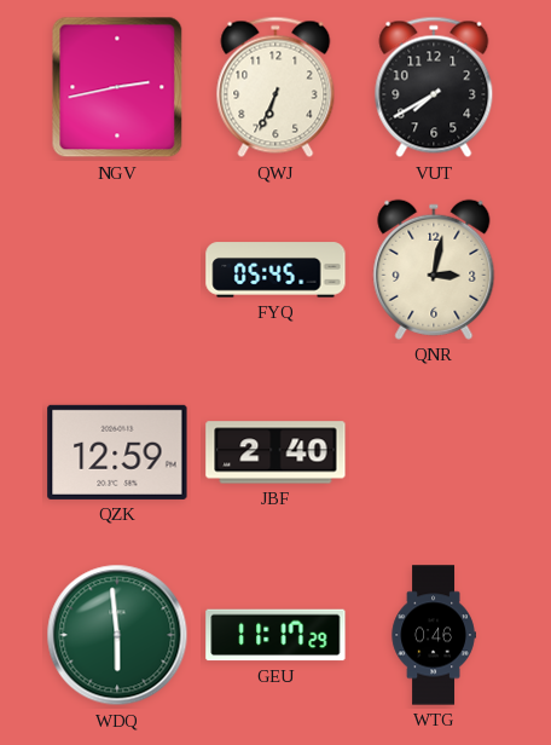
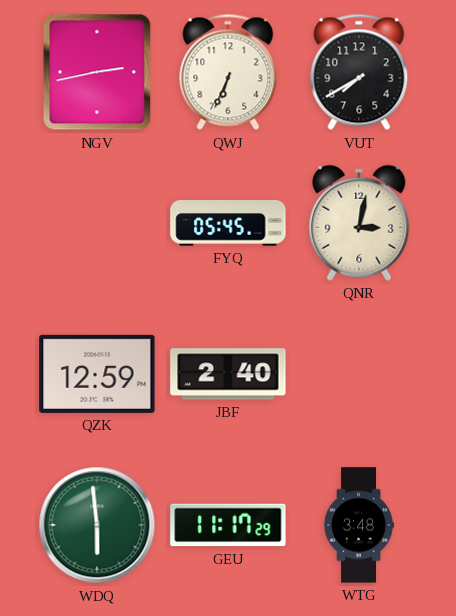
WTG: 0:46 -> 3:48
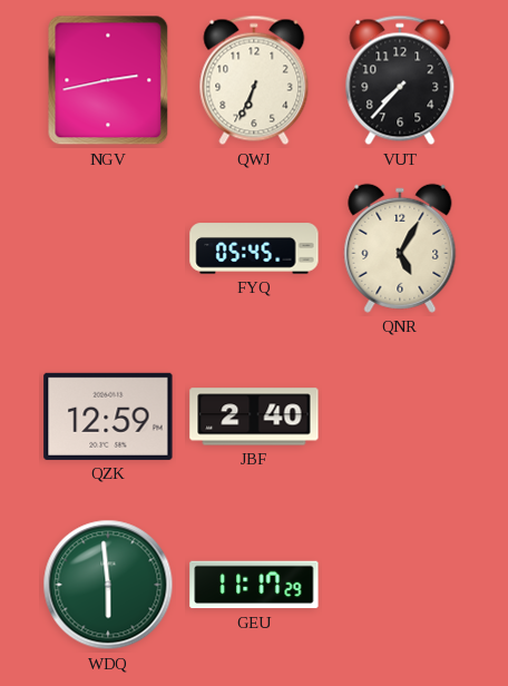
VUT: 7:40 -> 7:37
QNR: 3:02 -> 5:05
WTG: 3:48 -> none
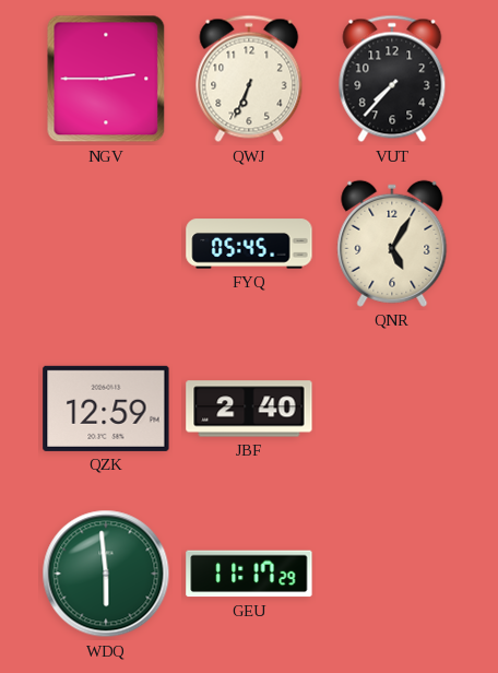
NGV: 2:43 -> 2:45
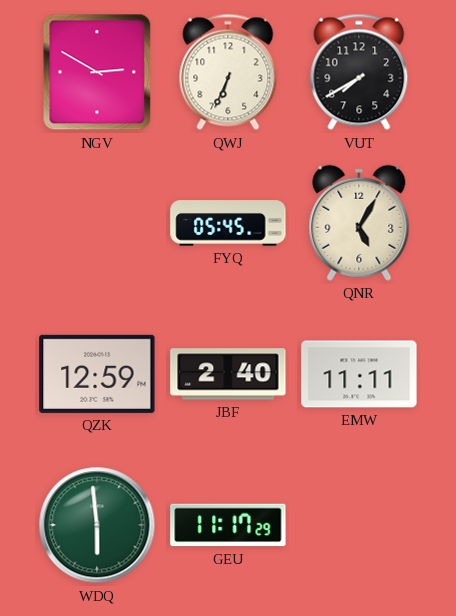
NGV: 2:45 -> 2:50
VUT: 7:37 -> 7:40
EMW: none -> 11:11
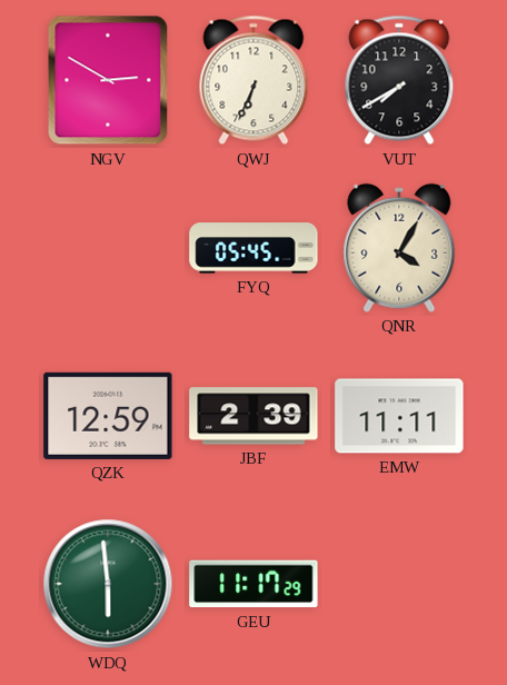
QNR: 5:05 -> 4:05
JBF: 2:40 -> 2:39
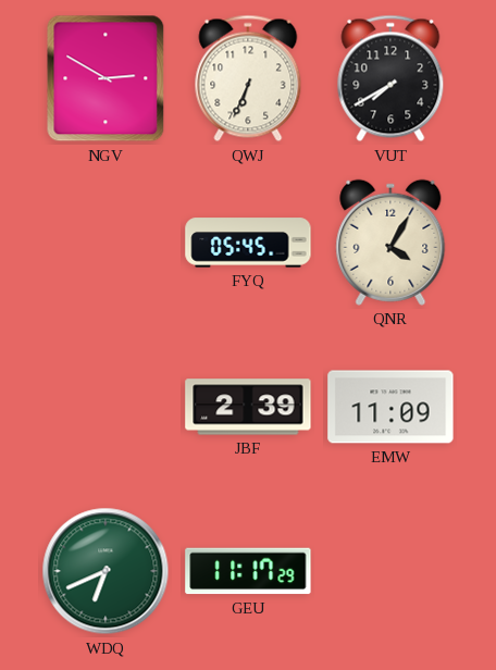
QZK: 12:59 -> none
EMW: 11:11 -> 11:09
WDQ: 5:59 -> 6:41
